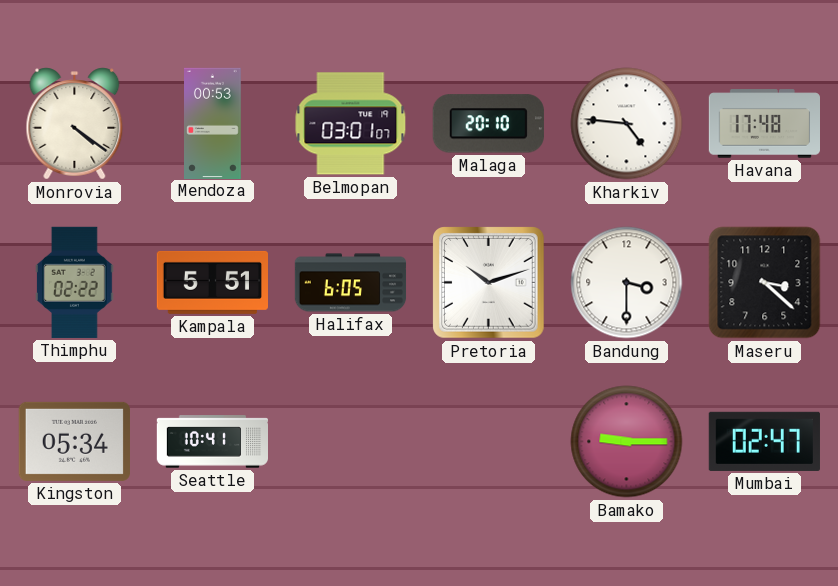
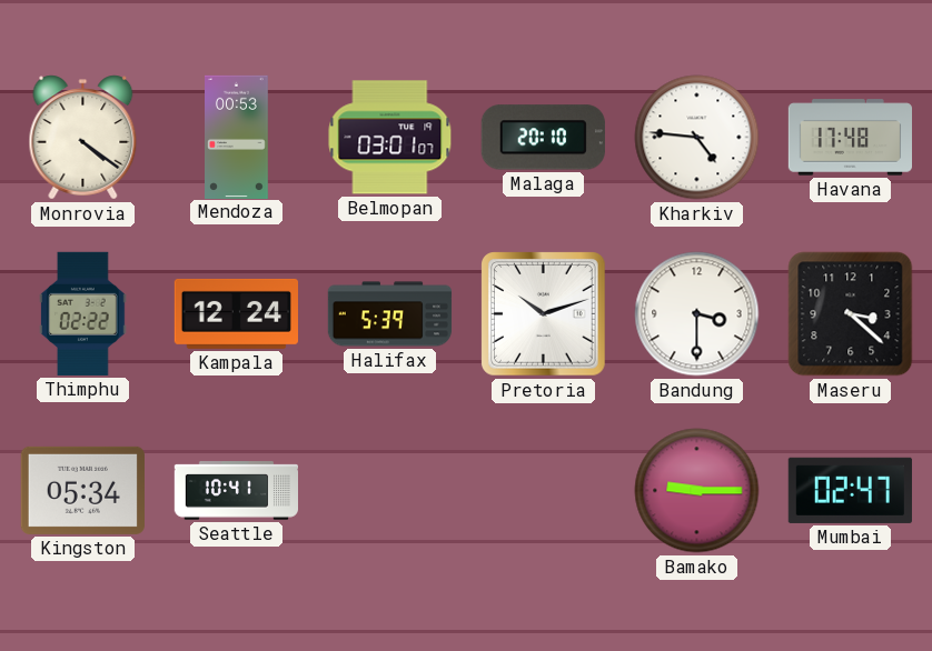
Kampala: 5:51 -> 12:24
Halifax: 6:05 -> 5:39
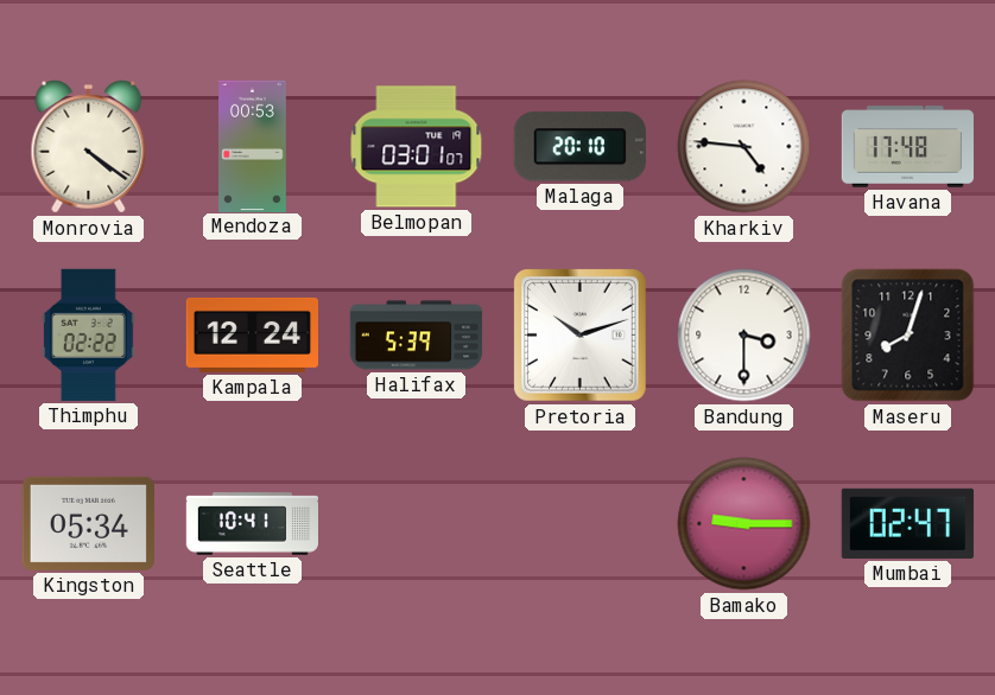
Maseru: 3:22 -> 8:03
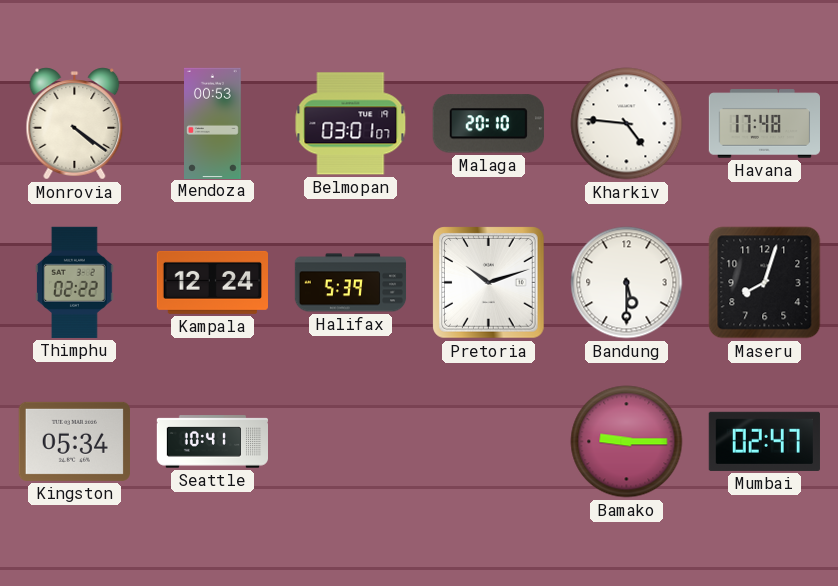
Bandung: 3:30 -> 5:30
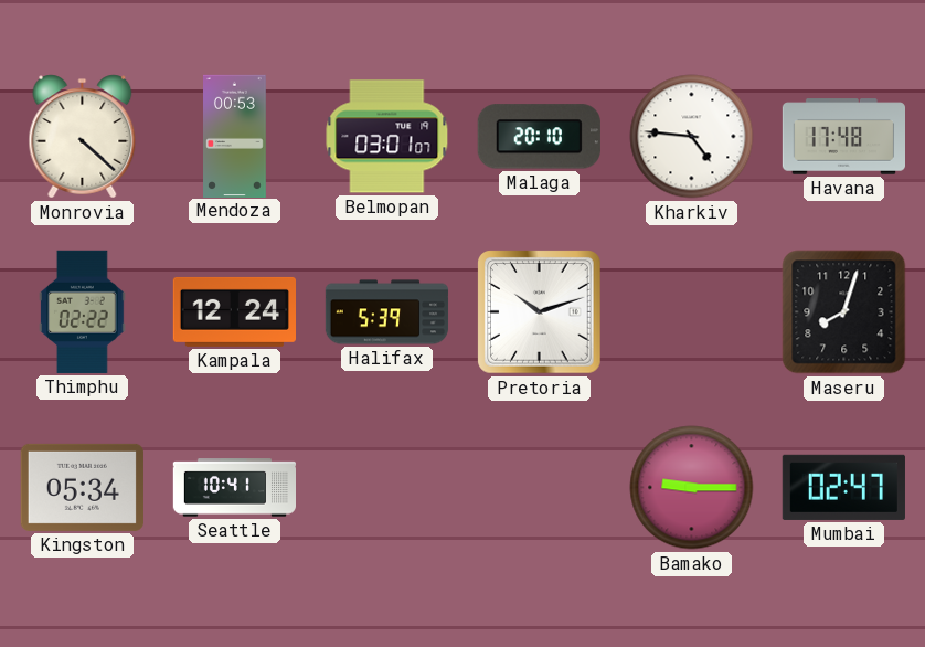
Monrovia: 4:21 -> 4:22
Bandung: 5:30 -> none
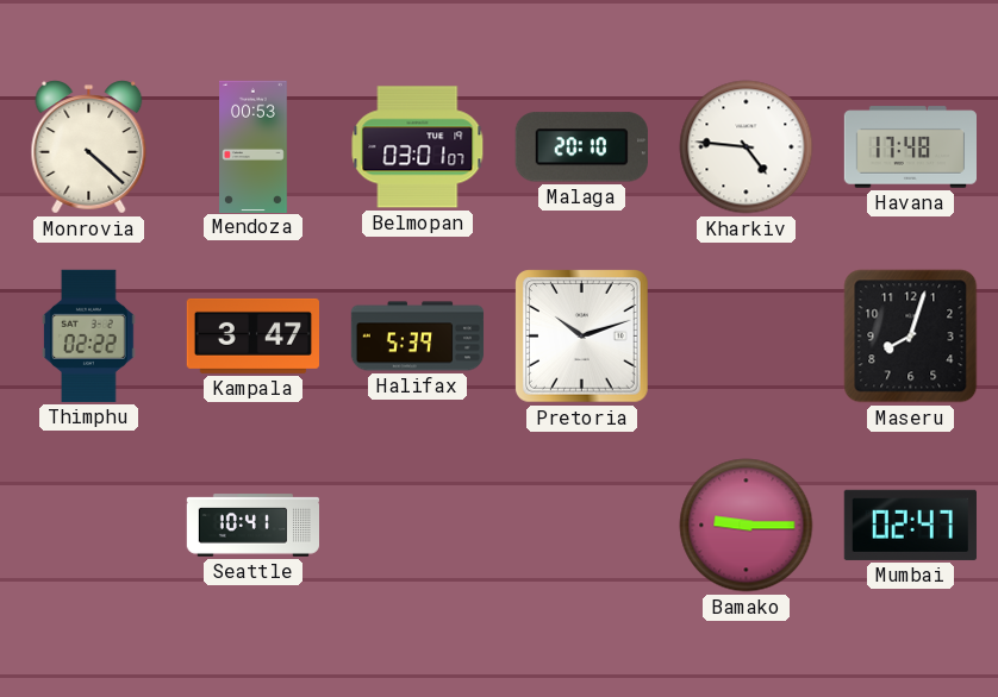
Kampala: 12:24 -> 3:47
Kingston: 05:34 -> none
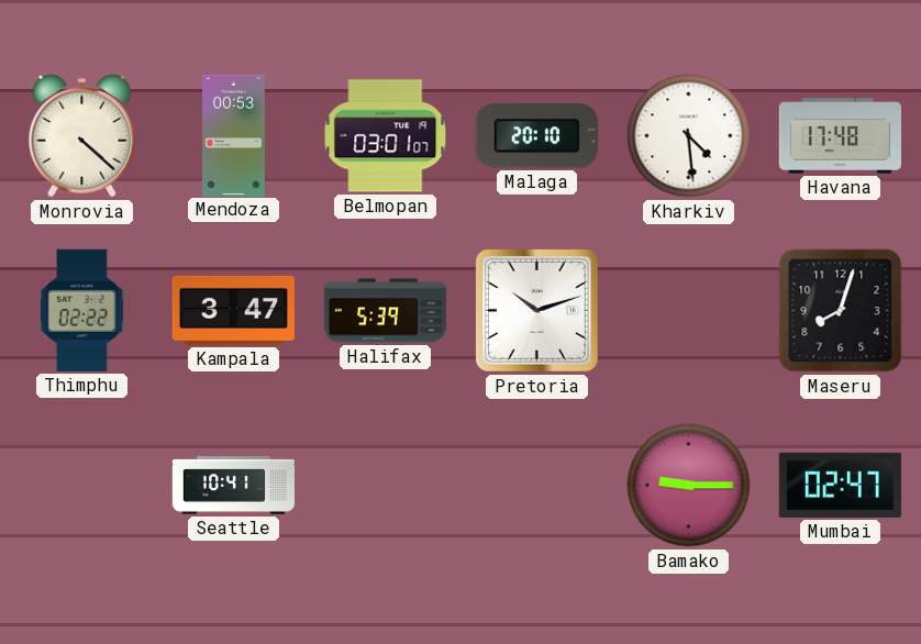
Kharkiv: 4:46 -> 4:29
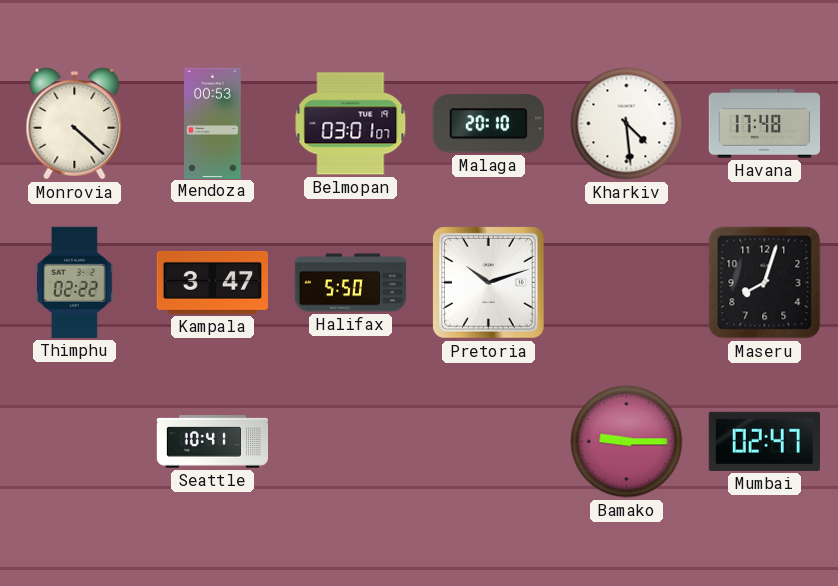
Halifax: 5:39 -> 5:50
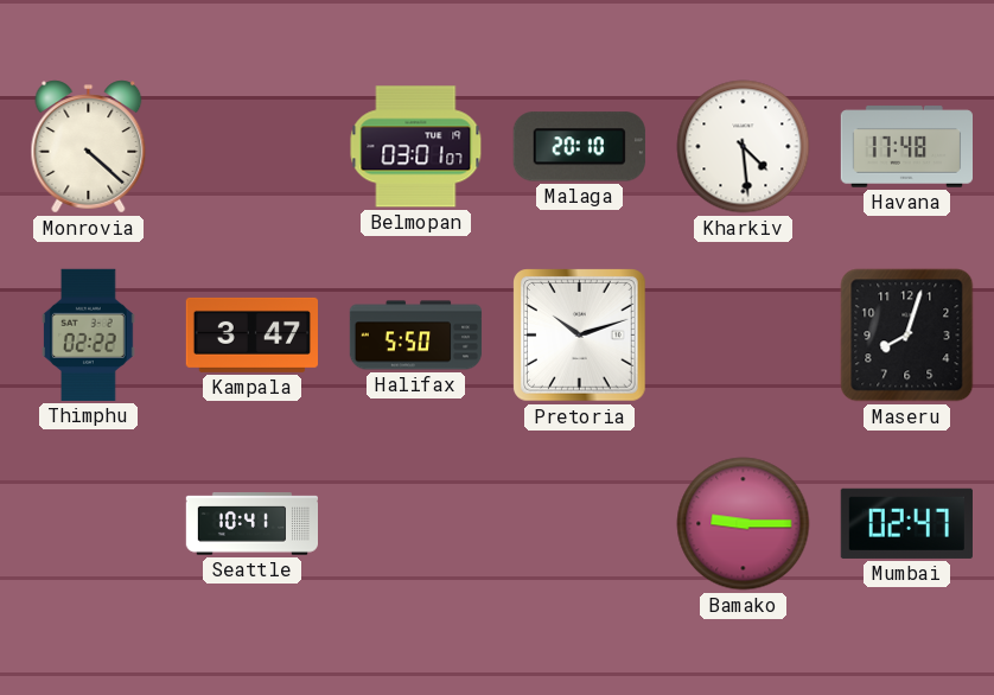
Mendoza: 00:53 -> none
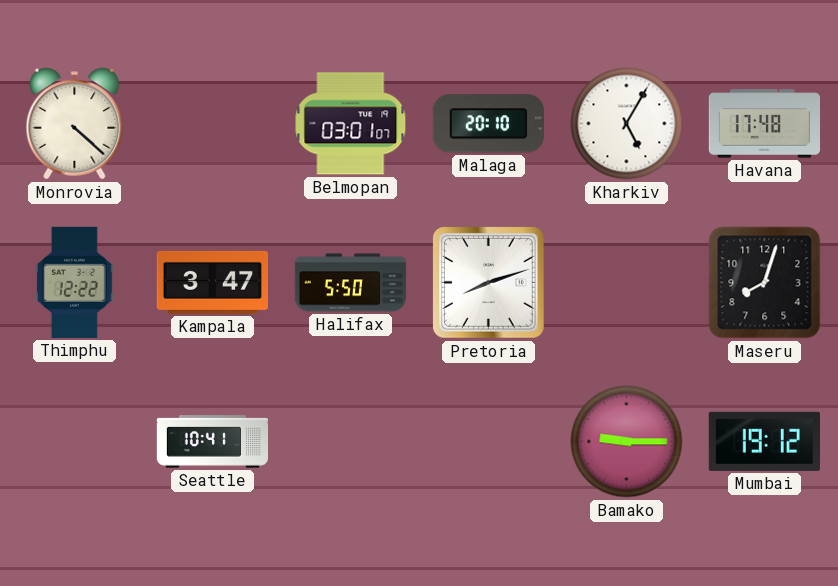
Kharkiv: 4:29 -> 5:05
Thimphu: 02:22 -> 12:22
Pretoria: 10:12 -> 8:12
Mumbai: 02:47 -> 19:12
